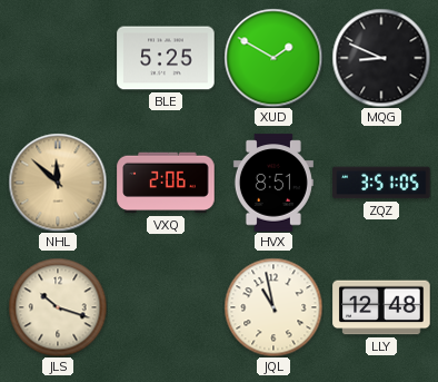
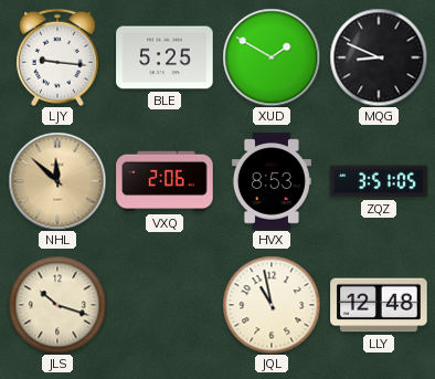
LJY: none -> 9:16
HVX: 8:51 -> 8:53
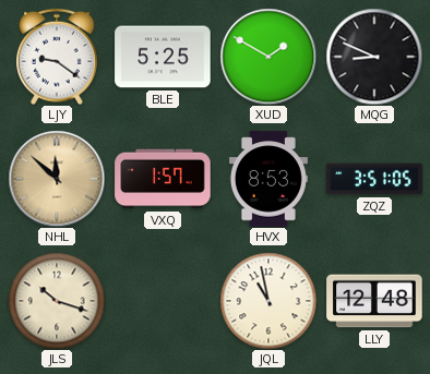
LJY: 9:16 -> 9:21
VXQ: 2:06 -> 1:57
